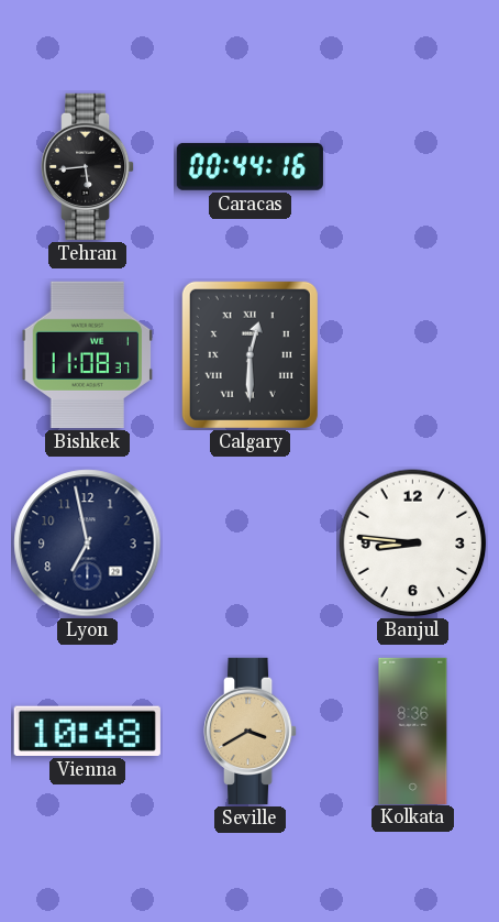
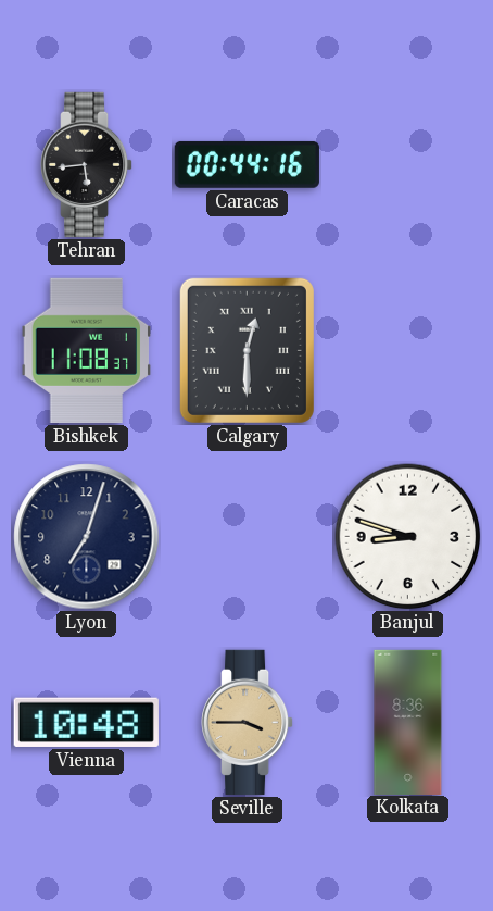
Lyon: 6:58 -> 7:03
Banjul: 8:46 -> 8:48
Seville: 3:40 -> 3:45
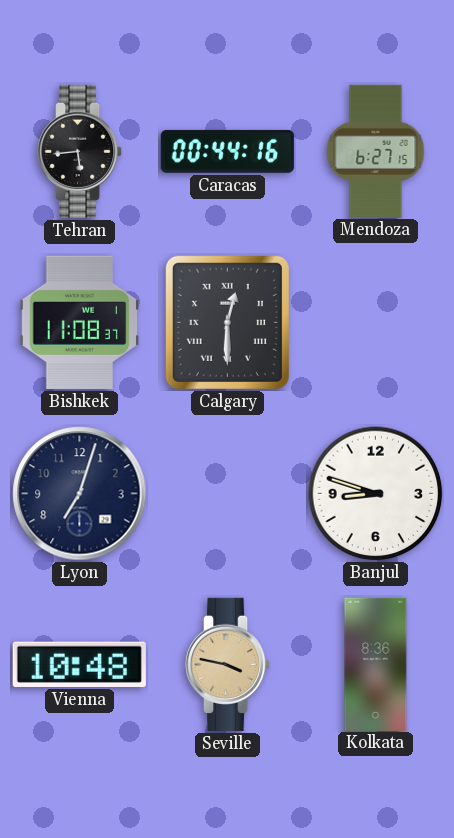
Mendoza: none -> 6:27
Seville: 3:45 -> 3:47
